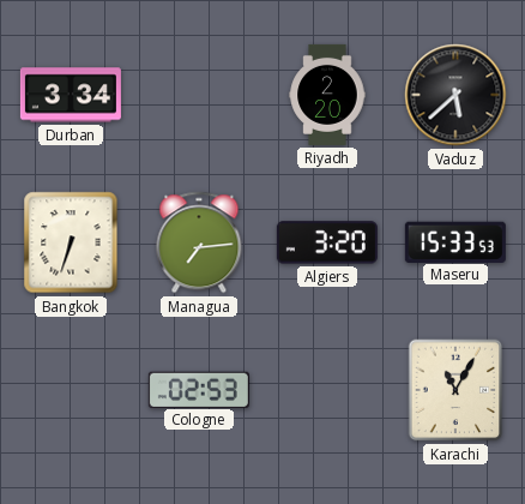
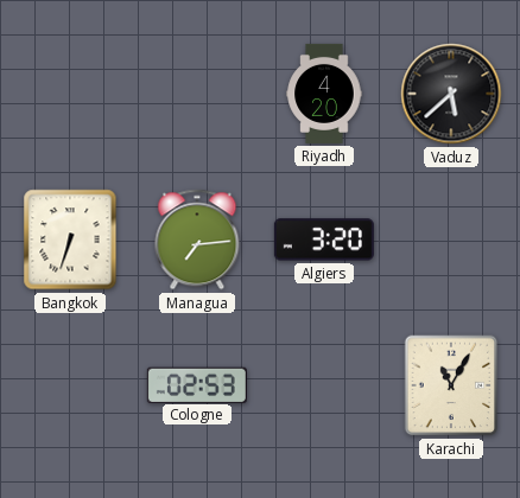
Durban: 3:34 -> none
Riyadh: 2:20 -> 4:20
Maseru: 15:33 -> none
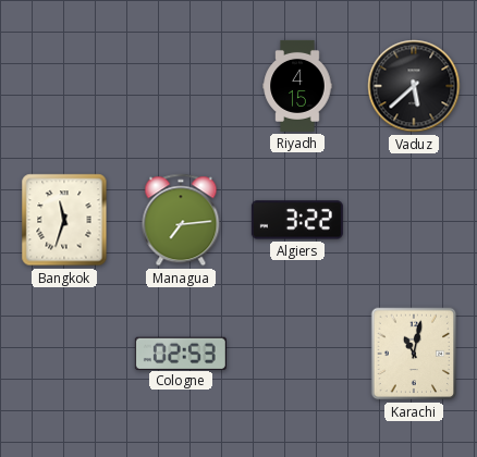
Riyadh: 4:20 -> 4:15
Bangkok: 6:33 -> 11:33
Algiers: 3:20 -> 3:22
Karachi: 11:05 -> 11:02
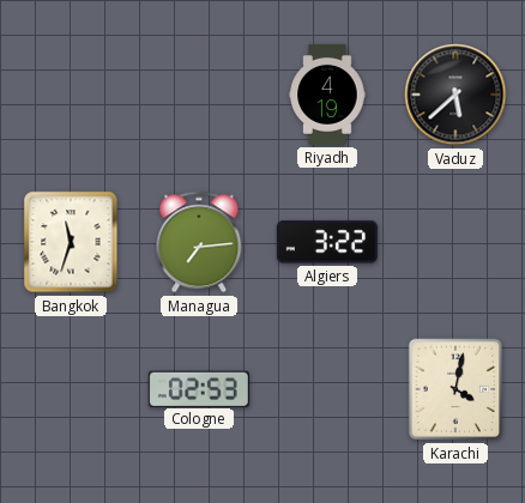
Riyadh: 4:15 -> 4:19
Karachi: 11:02 -> 4:02
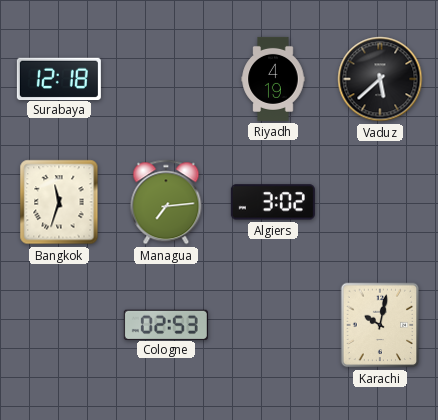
Surabaya: none -> 12:18
Algiers: 3:22 -> 3:02
Karachi: 4:02 -> 10:02
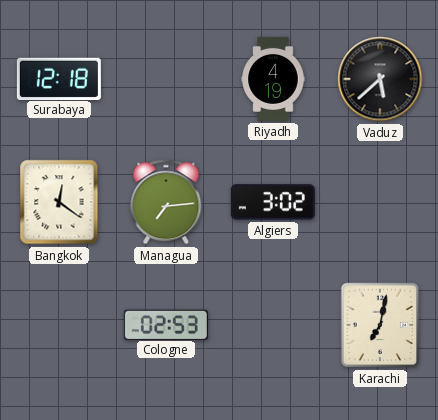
Bangkok: 11:33 -> 12:21
Karachi: 10:02 -> 7:02
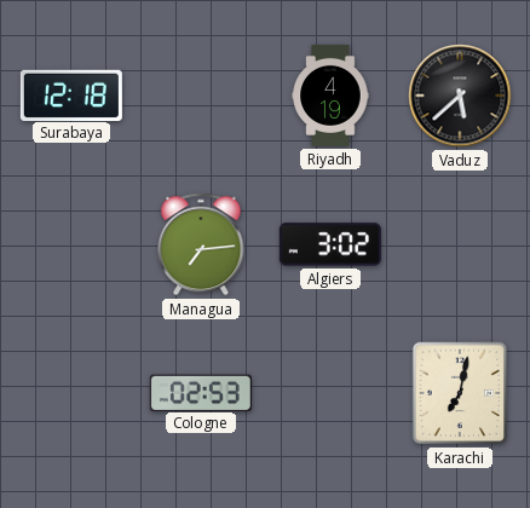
Bangkok: 12:21 -> none
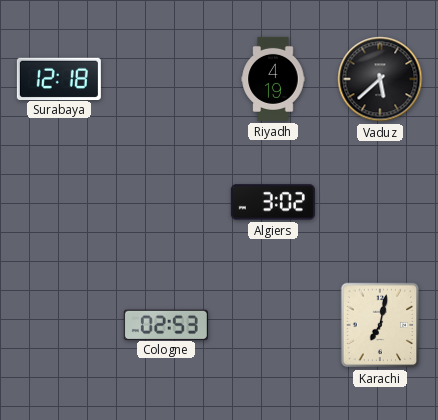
Managua: 7:14 -> none
